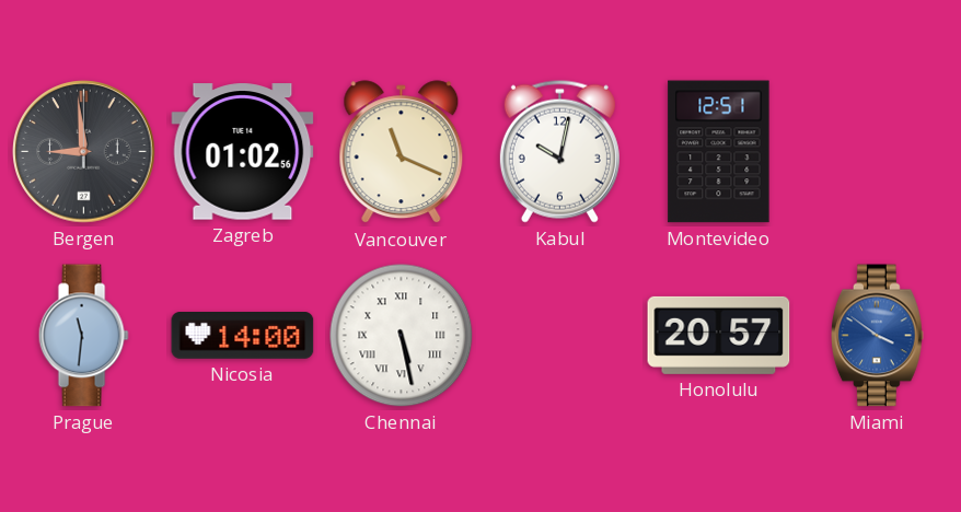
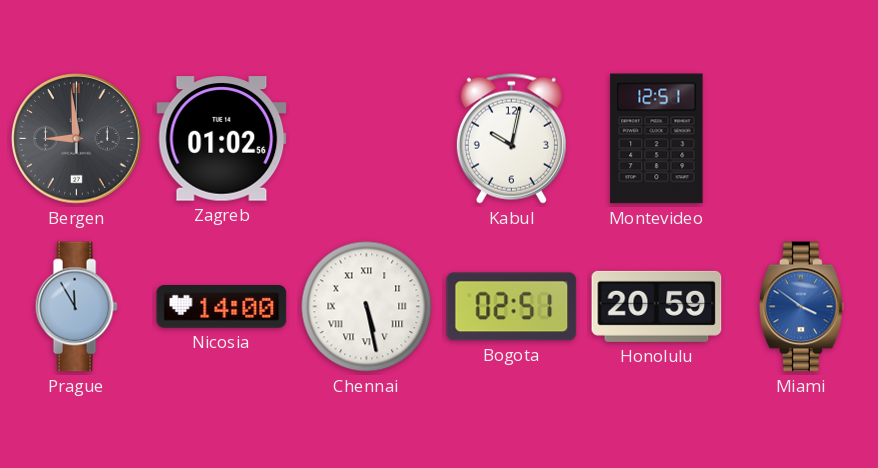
Vancouver: 11:19 -> none
Prague: 11:31 -> 11:55
Bogota: none -> 02:51
Honolulu: 20:57 -> 20:59
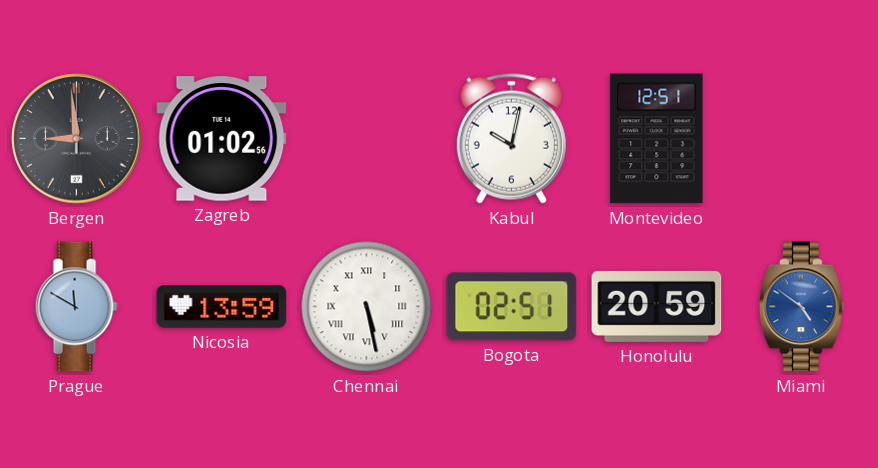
Prague: 11:55 -> 11:50
Nicosia: 14:00 -> 13:59
Miami: 3:51 -> 4:51
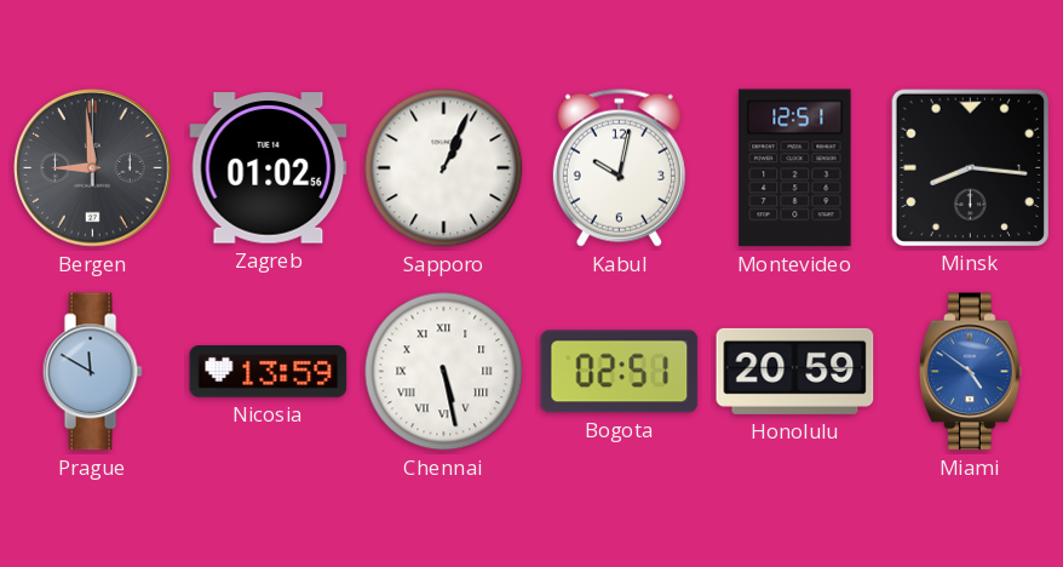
Sapporo: none -> 1:04
Minsk: none -> 8:16
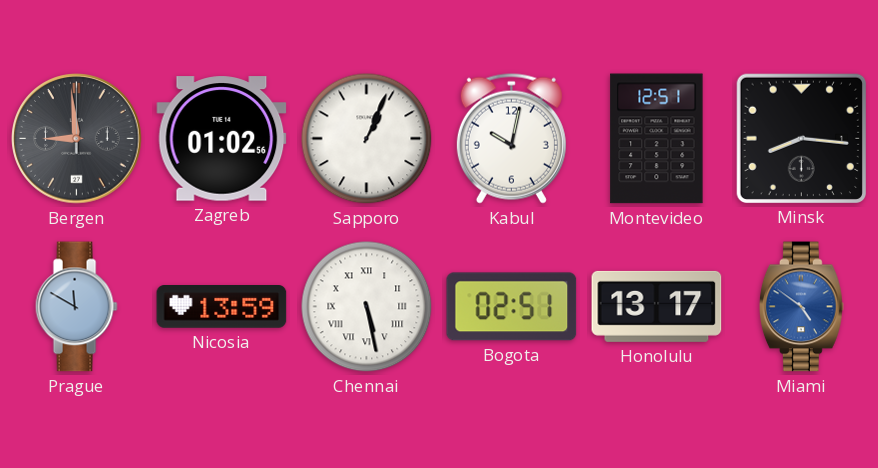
Honolulu: 20:59 -> 13:17
